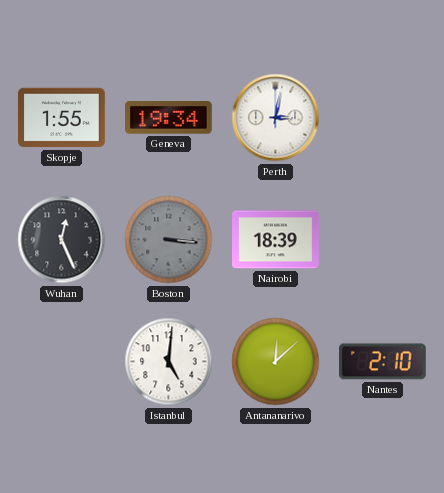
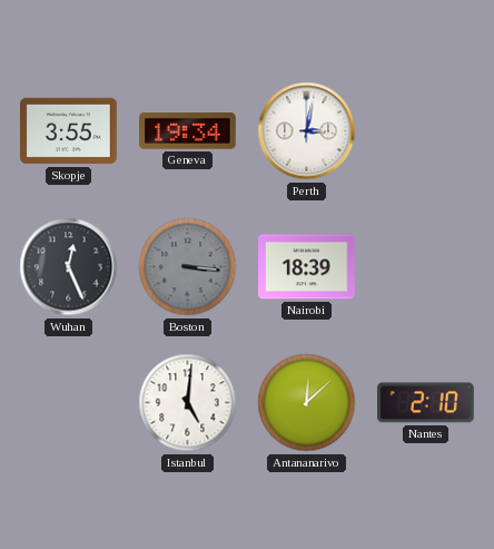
Skopje: 1:55 -> 3:55
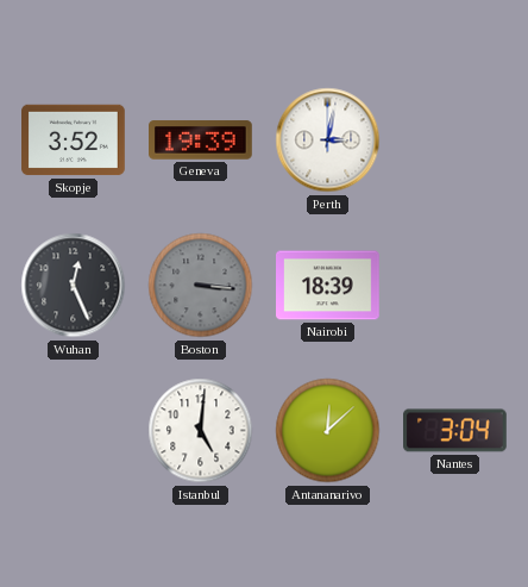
Skopje: 3:55 -> 3:52
Geneva: 19:34 -> 19:39
Nantes: 2:10 -> 3:04
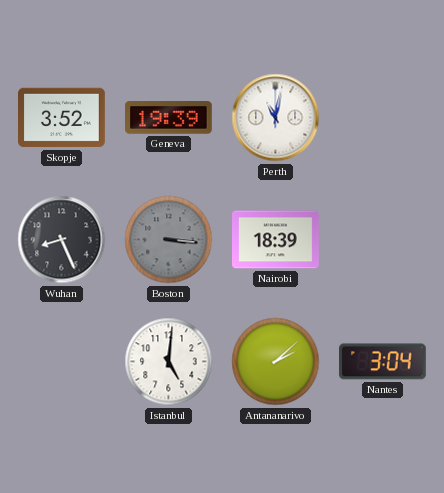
Perth: 3:02 -> 11:02
Wuhan: 12:26 -> 8:26
Antananarivo: 12:08 -> 2:08
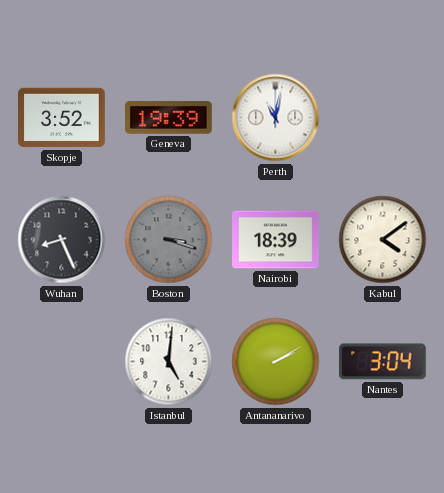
Boston: 3:16 -> 3:18
Kabul: none -> 4:09
Antananarivo: 2:08 -> 2:10
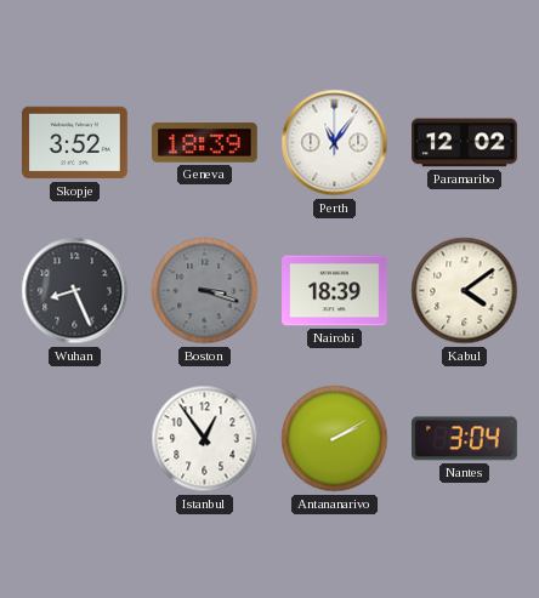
Geneva: 19:39 -> 18:39
Perth: 11:02 -> 11:06
Paramaribo: none -> 12:02
Istanbul: 5:01 -> 12:54
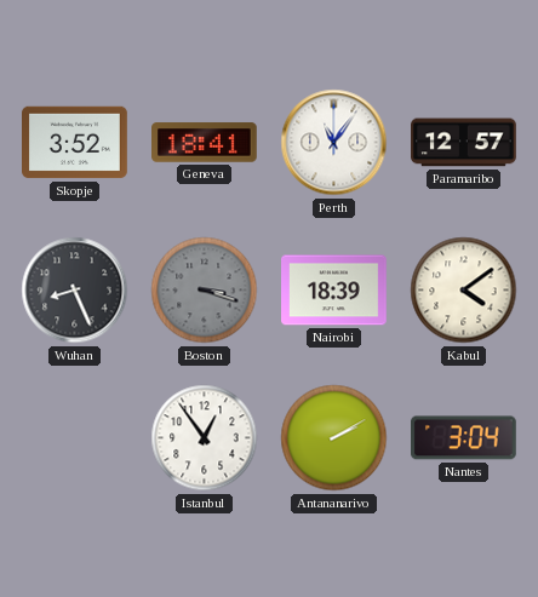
Geneva: 18:39 -> 18:41
Paramaribo: 12:02 -> 12:57
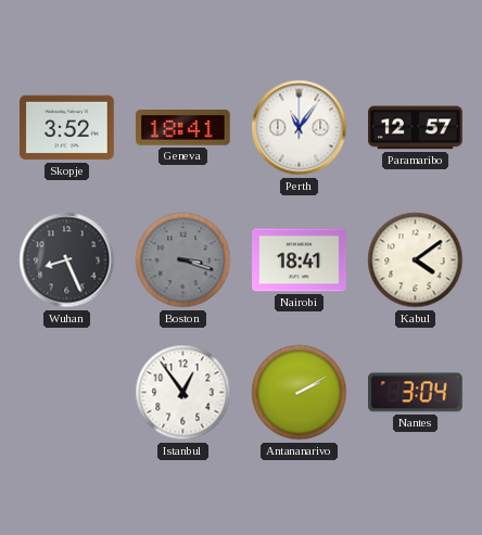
Nairobi: 18:39 -> 18:41
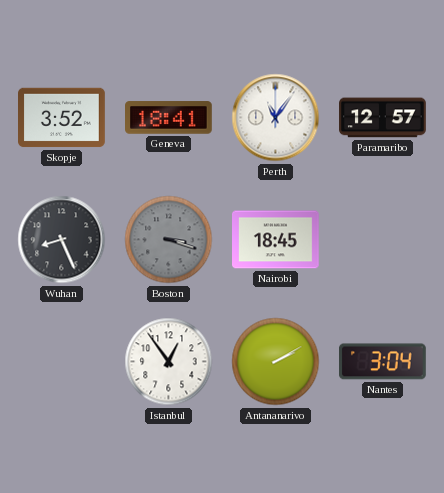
Nairobi: 18:41 -> 18:45
Kabul: 4:09 -> none
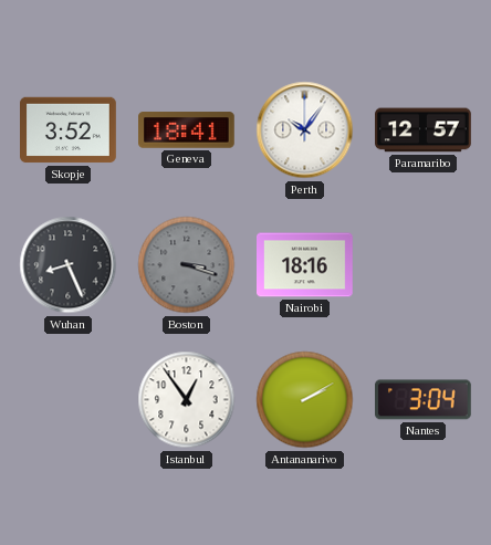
Perth: 11:06 -> 10:06
Nairobi: 18:45 -> 18:16
